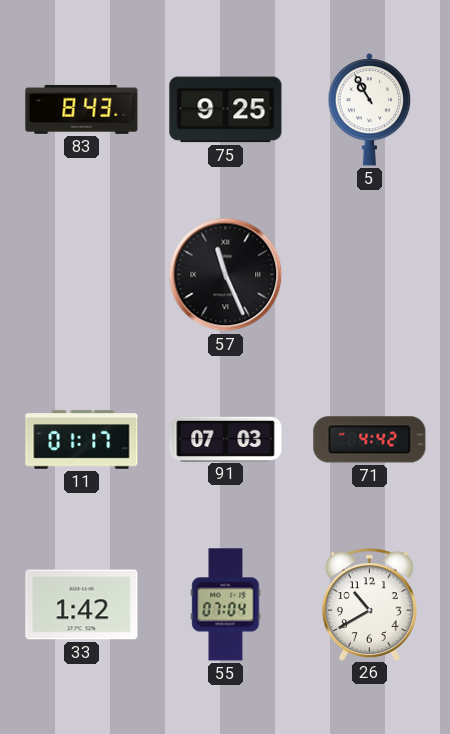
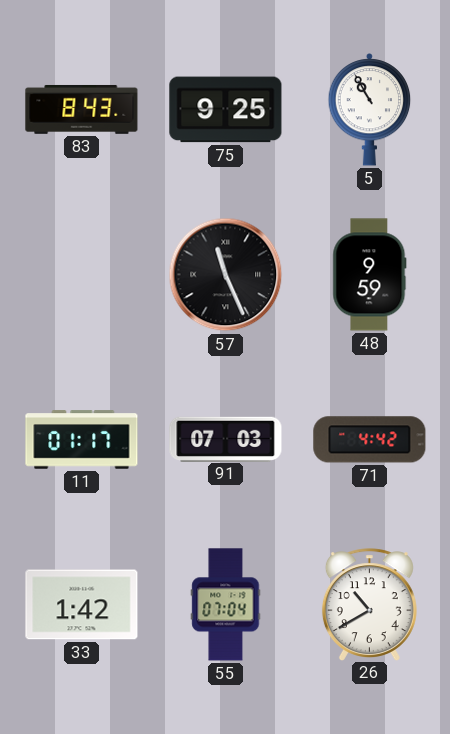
48: none -> 9:59
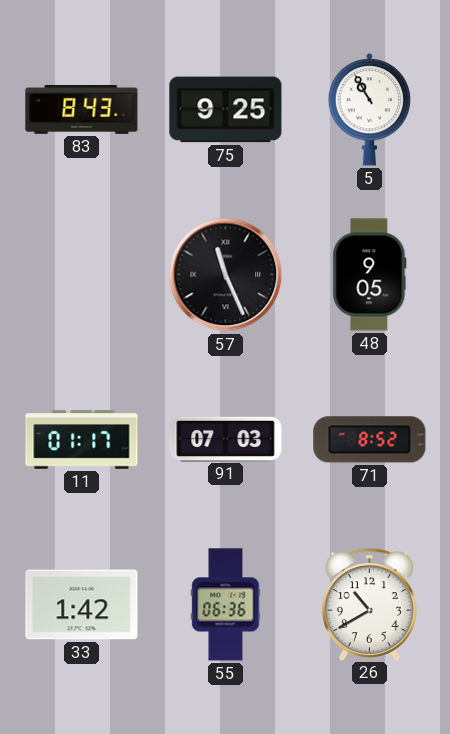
48: 9:59 -> 9:05
71: 4:42 -> 8:52
55: 07:04 -> 06:36
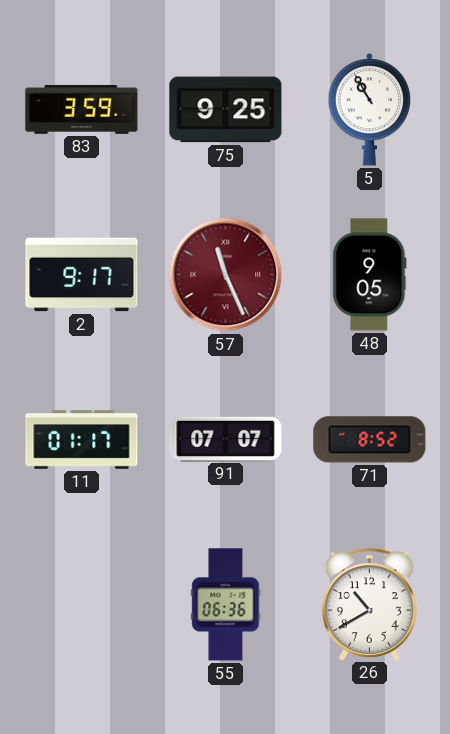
83: 8:43 -> 3:59
2: none -> 9:17
57 dial: black -> burgundy
91: 07:03 -> 07:07
33: 1:42 -> none
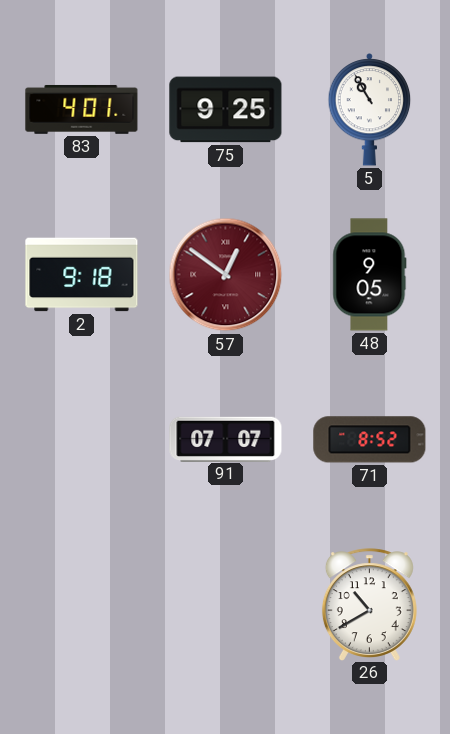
83: 3:59 -> 4:01
2: 9:17 -> 9:18
57: 11:26 -> 12:51
11: 01:17 -> none
55: 06:36 -> none
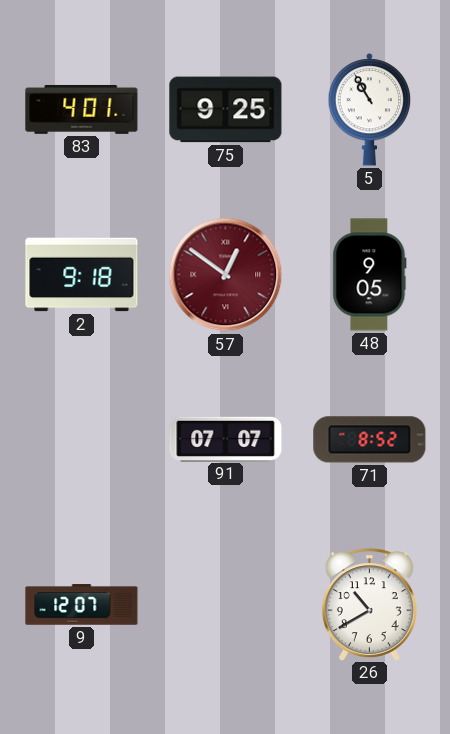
9: none -> 12:07
